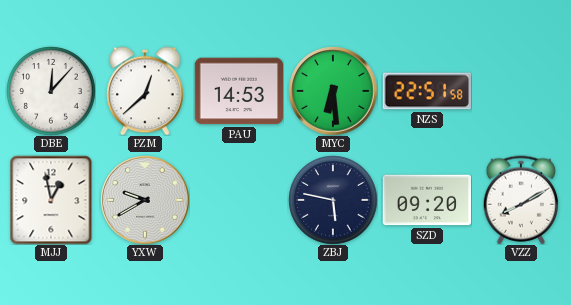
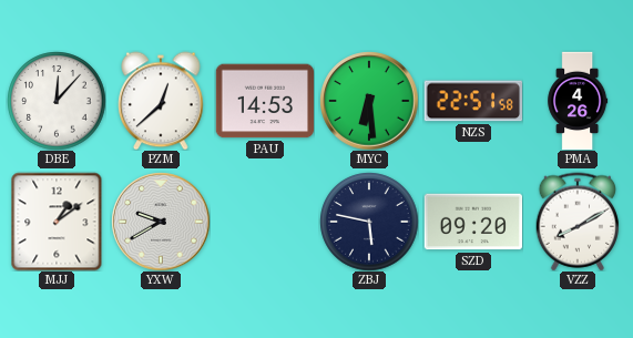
PMA: none -> 4:26
MJJ: 12:58 -> 1:09
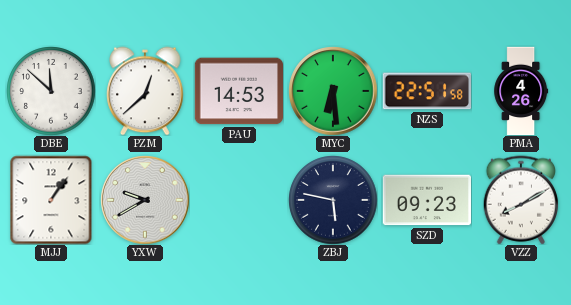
DBE: 12:07 -> 11:52
MJJ: 1:09 -> 1:06
SZD: 09:20 -> 09:23
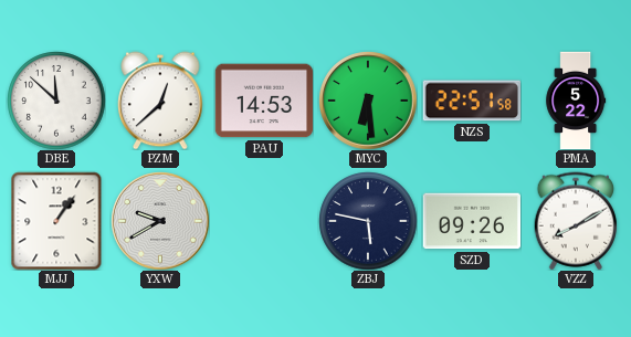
PMA: 4:26 -> 5:22
SZD: 09:23 -> 09:26
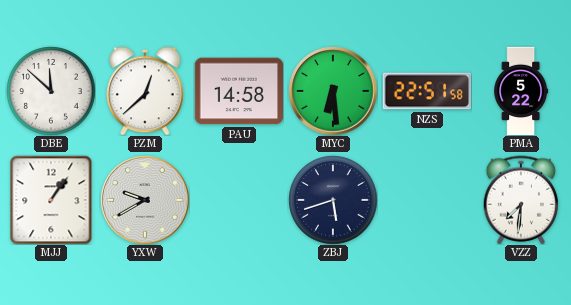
PAU: 14:53 -> 14:58
ZBJ: 5:47 -> 5:42
SZD: 09:26 -> none
VZZ: 8:10 -> 7:31
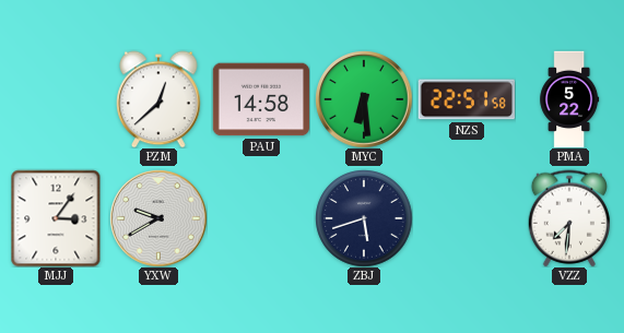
DBE: 11:52 -> none
MJJ: 1:06 -> 3:06
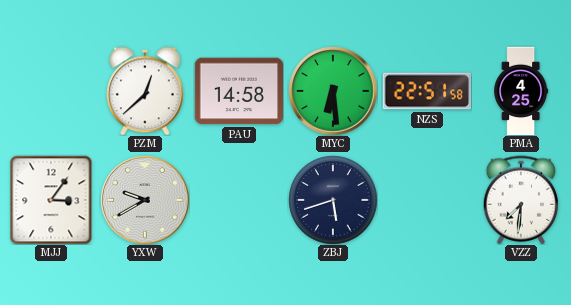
PMA: 5:22 -> 4:25
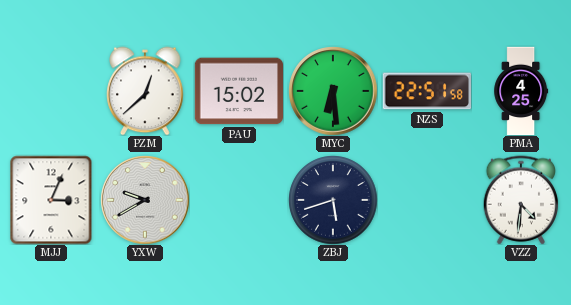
PAU: 14:58 -> 15:02
MJJ: 3:06 -> 3:04
VZZ: 7:31 -> 4:31
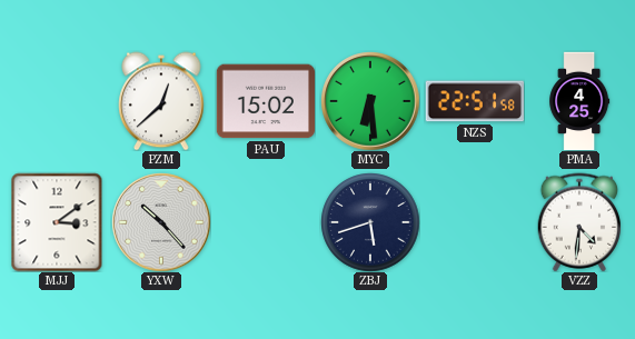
MJJ: 3:04 -> 3:09
YXW: 9:40 -> 10:23
